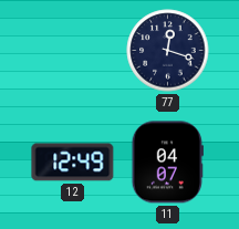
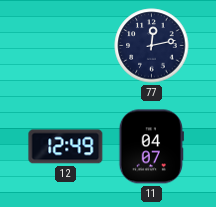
77: 12:18 -> 12:13
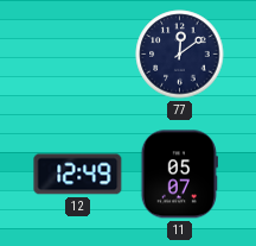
77: 12:13 -> 12:09
11: 04:07 -> 05:07
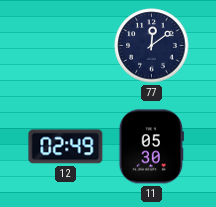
12: 12:49 -> 02:49
11: 05:07 -> 05:30
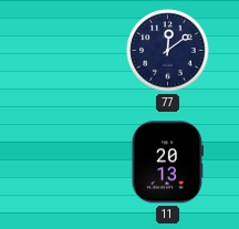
12: 02:49 -> none
11: 05:30 -> 20:13
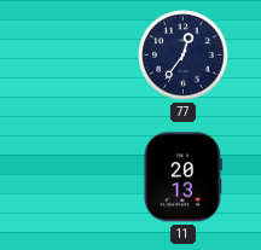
77: 12:09 -> 12:36
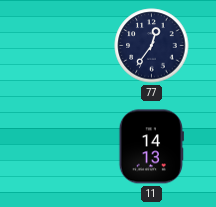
11: 20:13 -> 14:13
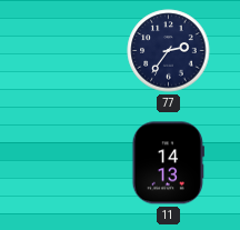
77: 12:36 -> 2:36
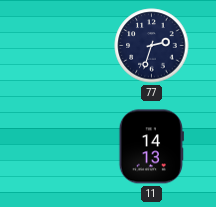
77: 2:36 -> 2:33
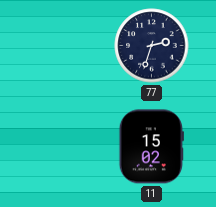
11: 14:13 -> 15:02
